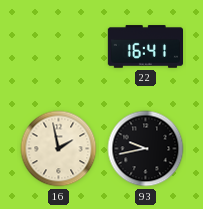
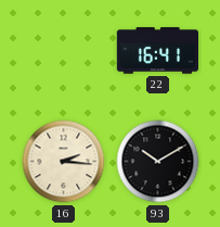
16: 1:58 -> 2:16
93: 9:43 -> 10:10
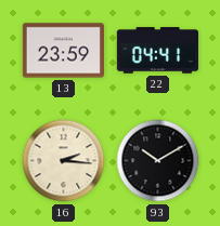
13: none -> 23:59
22: 16:41 -> 04:41
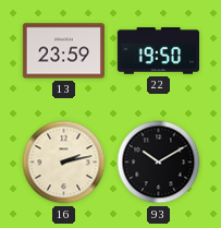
22: 04:41 -> 19:50
16: 2:16 -> 2:13
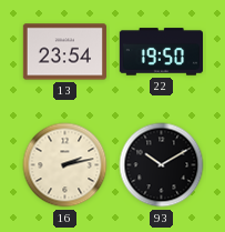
13: 23:59 -> 23:54
